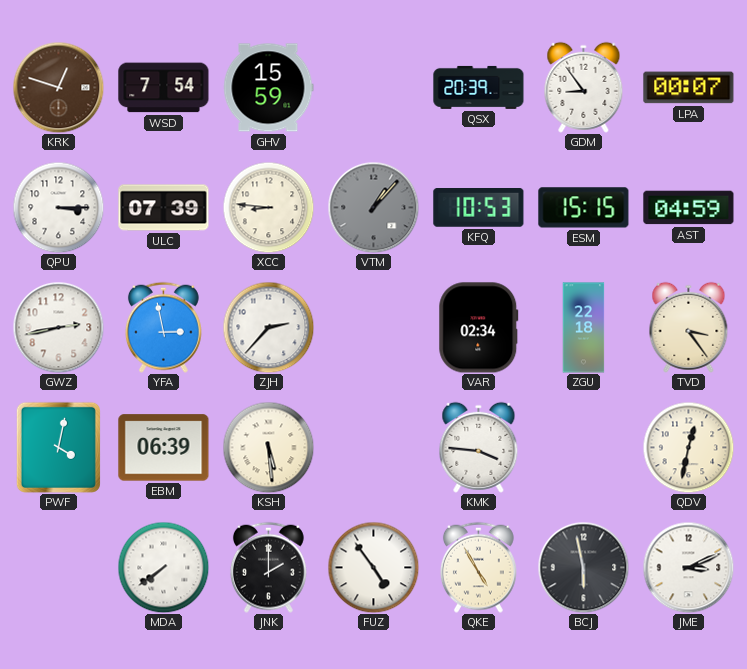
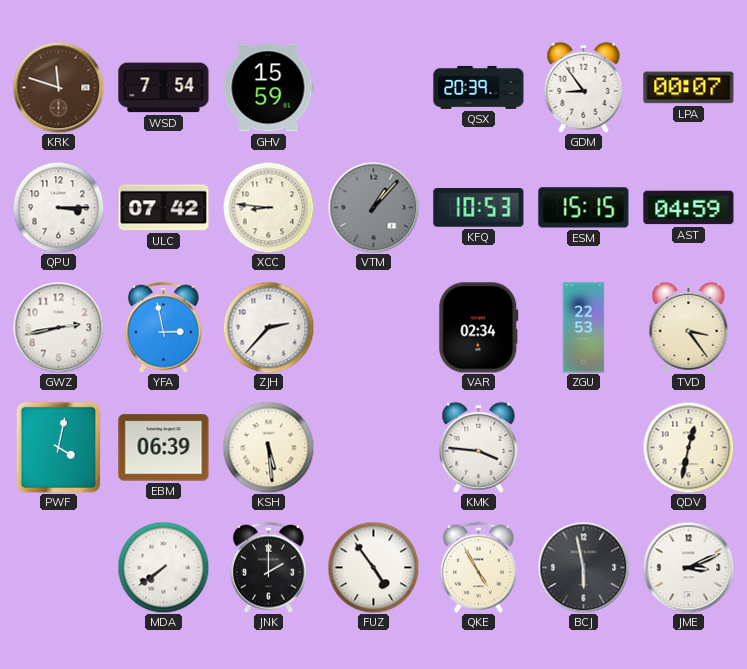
KRK: 12:48 -> 11:48
ULC: 07:39 -> 07:42
ZGU: 22:18 -> 22:53
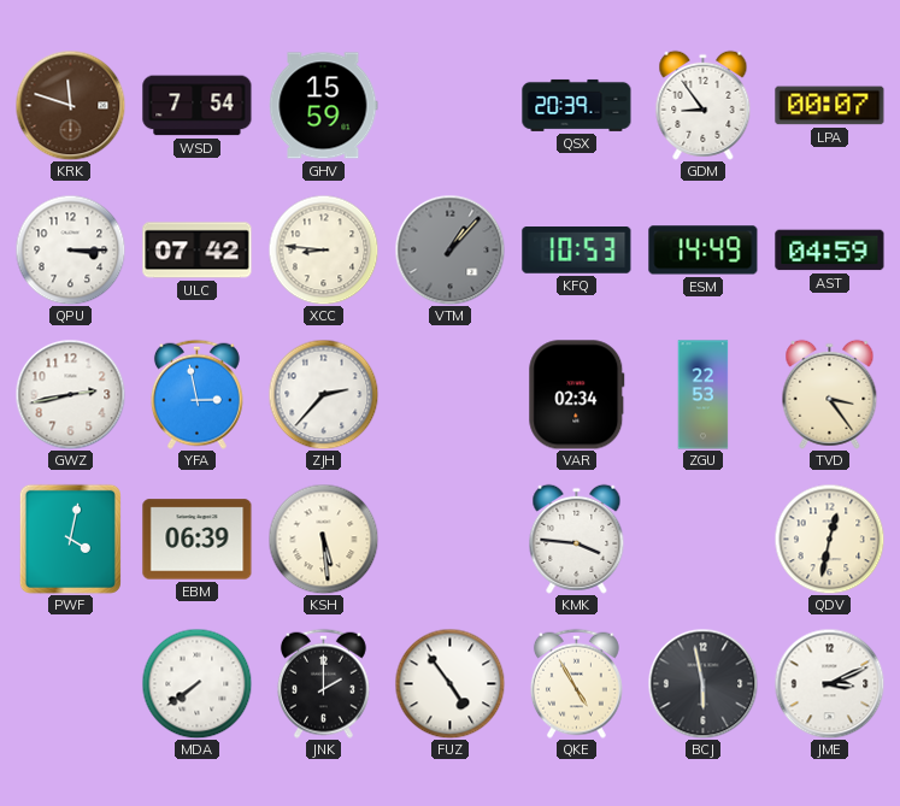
ESM: 15:15 -> 14:49
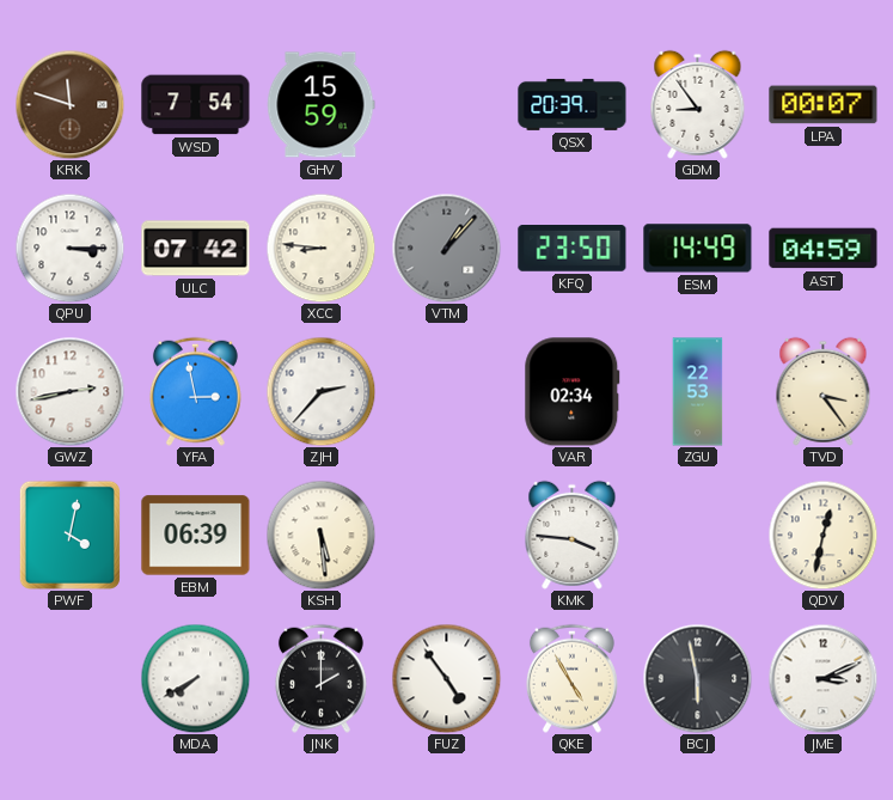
KFQ: 10:53 -> 23:50
MDA: 7:39 -> 7:40
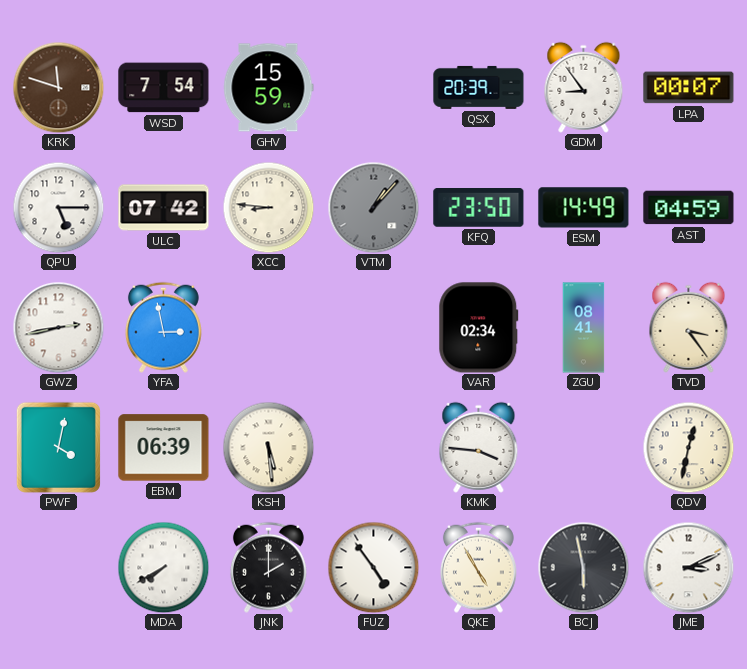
QPU: 3:15 -> 5:15
ZJH: 2:37 -> none
ZGU: 22:53 -> 08:41
